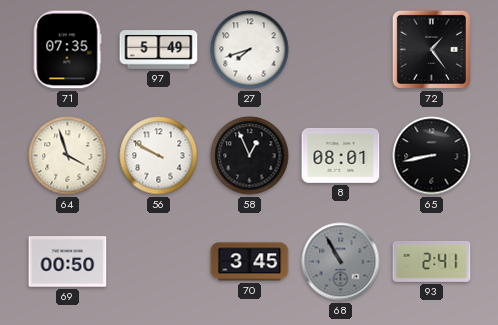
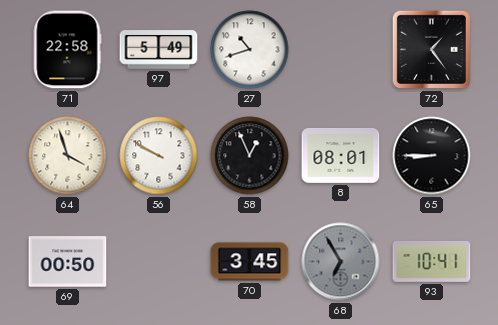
71: 07:35 -> 22:58
27: 7:42 -> 10:42
65: 8:43 -> 8:45
68: 10:55 -> 6:55
93: 2:41 -> 10:41
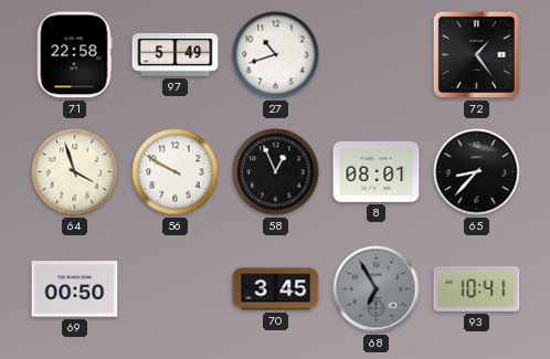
65: 8:45 -> 8:37
